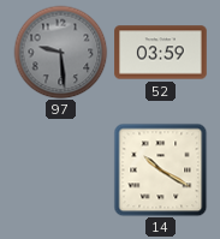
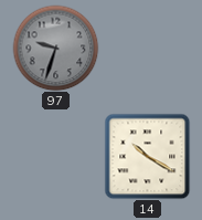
97: 9:29 -> 9:33
52: 03:59 -> none
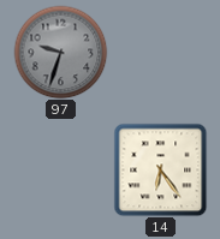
14: 10:20 -> 6:24
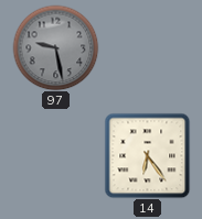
97: 9:33 -> 9:28
